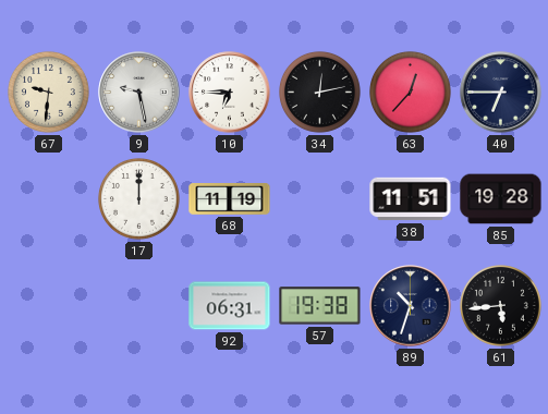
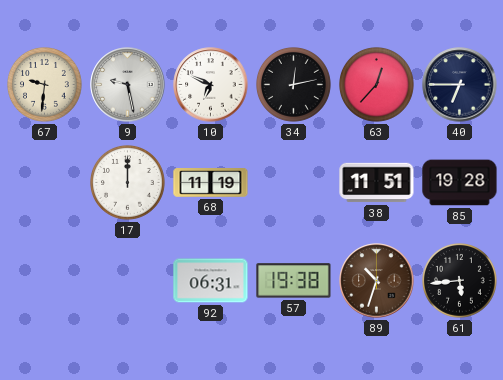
10: 6:45 -> 6:49
89 dial: navy -> brown
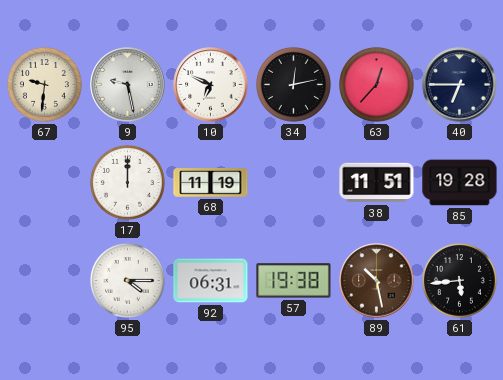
95: none -> 4:15
89: 10:33 -> 10:28
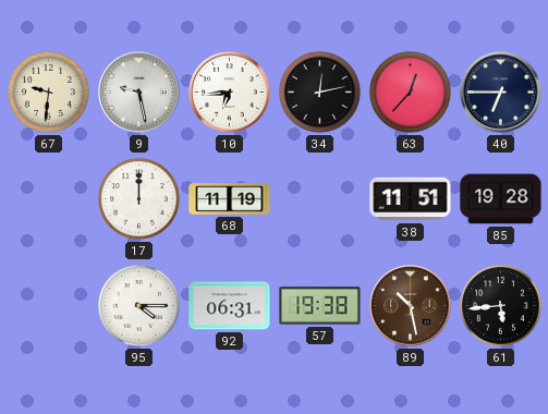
10: 6:49 -> 6:44
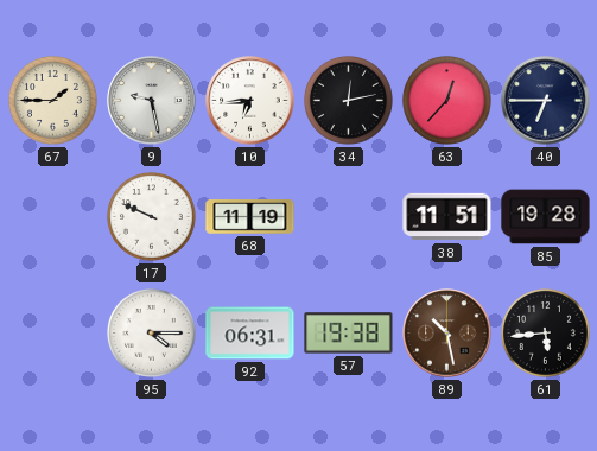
67: 9:31 -> 1:45
17: 12:00 -> 9:49
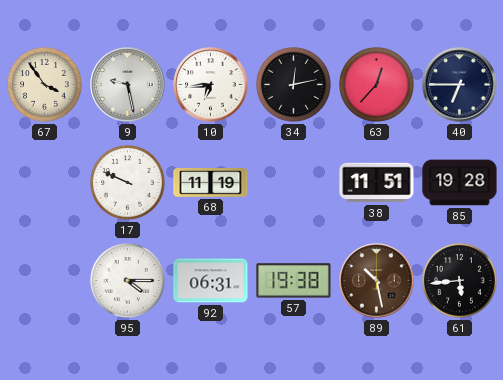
67: 1:45 -> 3:54
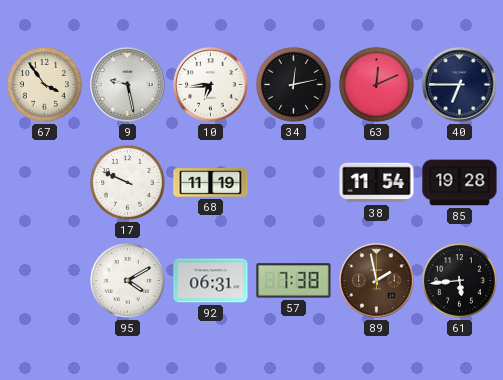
63: 12:37 -> 12:11
38: 11:51 -> 11:54
95: 4:15 -> 4:10
57: 19:38 -> 7:38
89: 10:28 -> 1:58
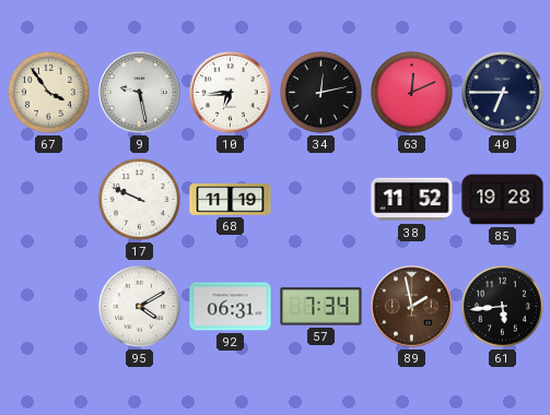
38: 11:54 -> 11:52
57: 7:38 -> 7:34
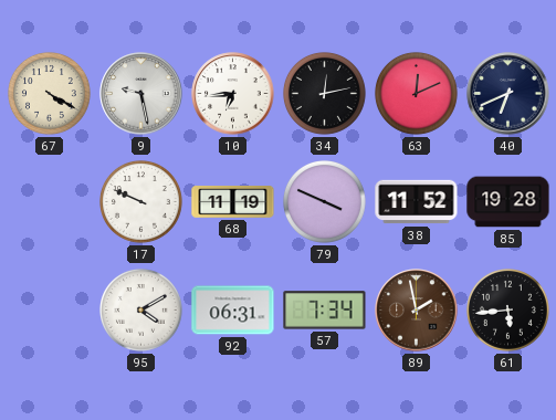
67: 3:54 -> 4:20
40: 6:45 -> 6:41
79: none -> 3:49
